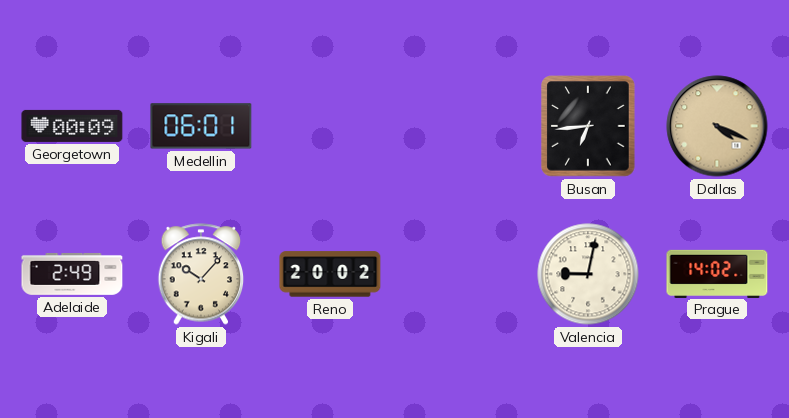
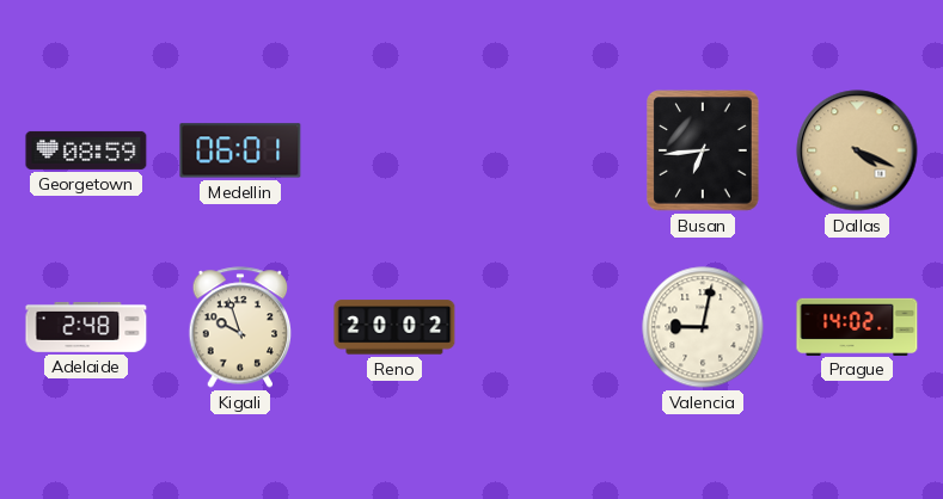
Georgetown: 00:09 -> 08:59
Adelaide: 2:49 -> 2:48
Kigali: 10:07 -> 9:57
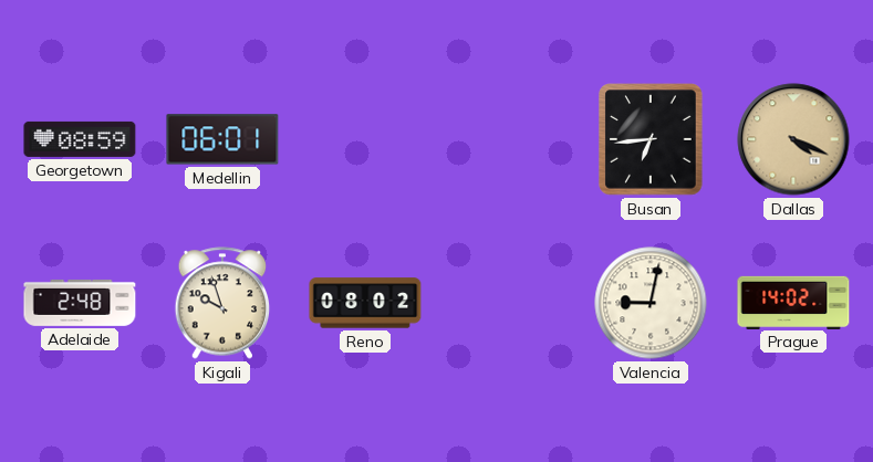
Reno: 20:02 -> 08:02
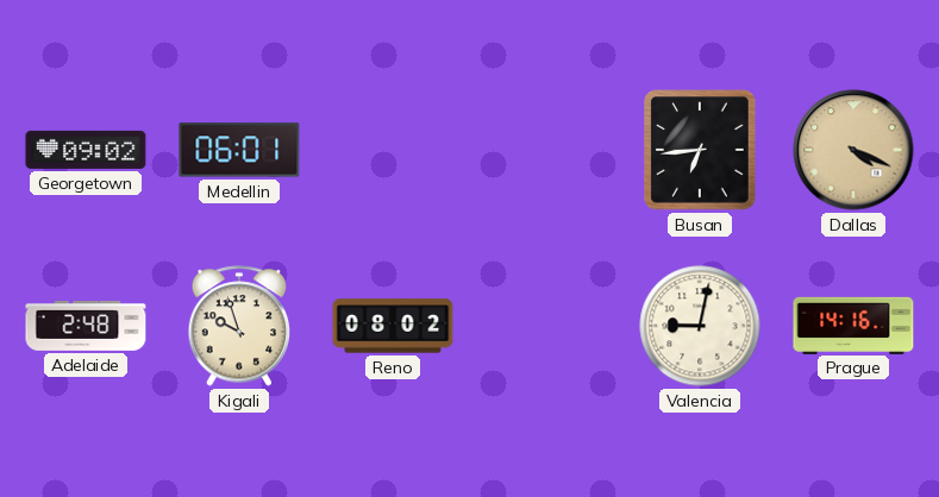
Georgetown: 08:59 -> 09:02
Prague: 14:02 -> 14:16
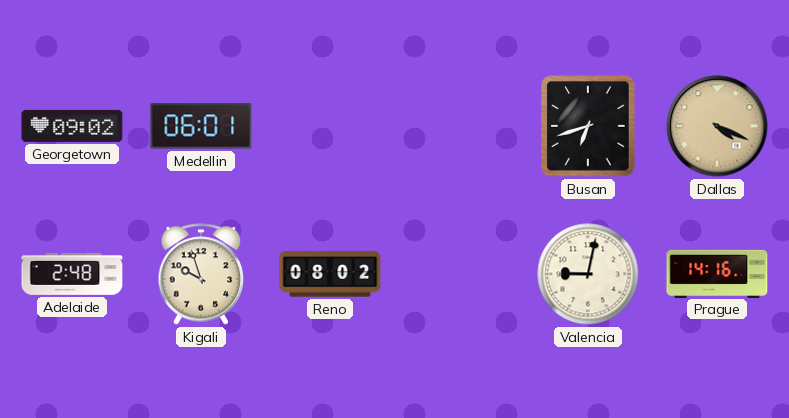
Busan: 6:44 -> 6:42
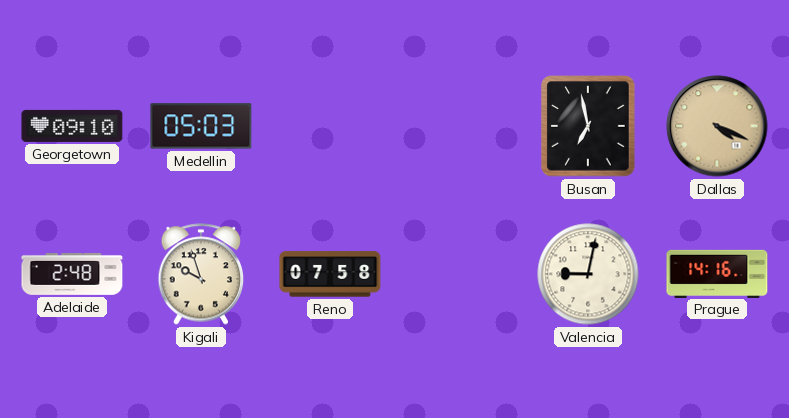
Georgetown: 09:02 -> 09:10
Medellin: 06:01 -> 05:03
Busan: 6:42 -> 6:58
Reno: 08:02 -> 07:58
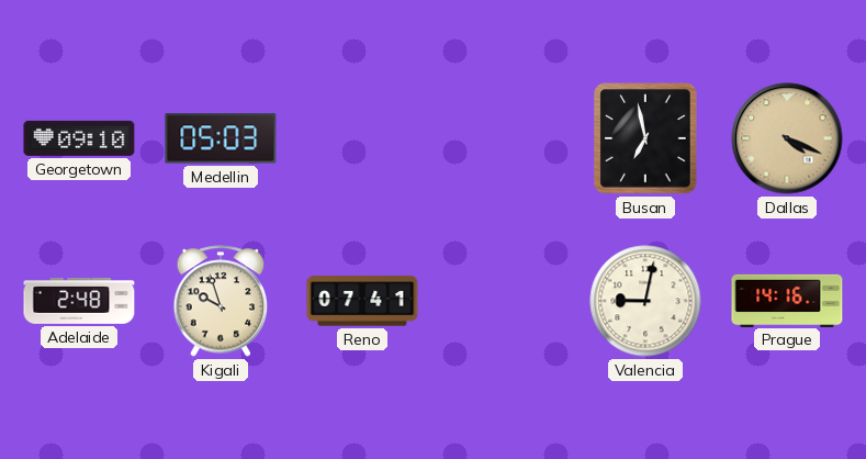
Reno: 07:58 -> 07:41
